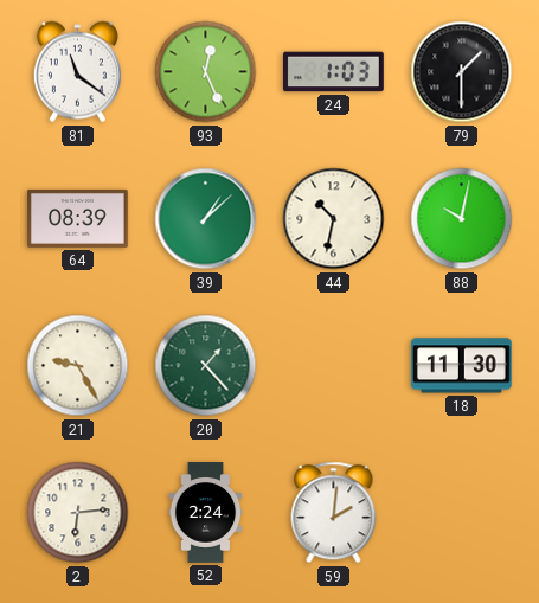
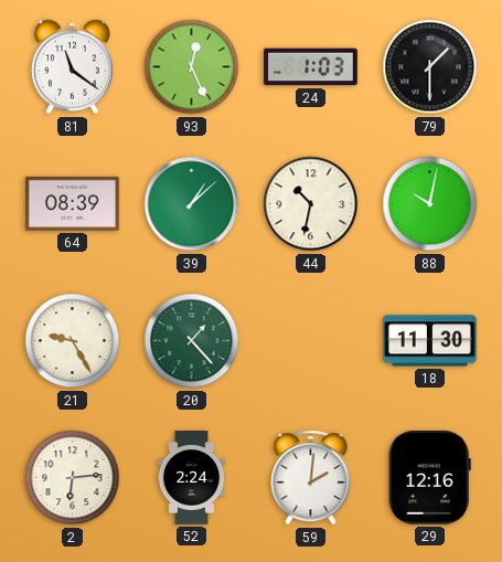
29: none -> 12:16
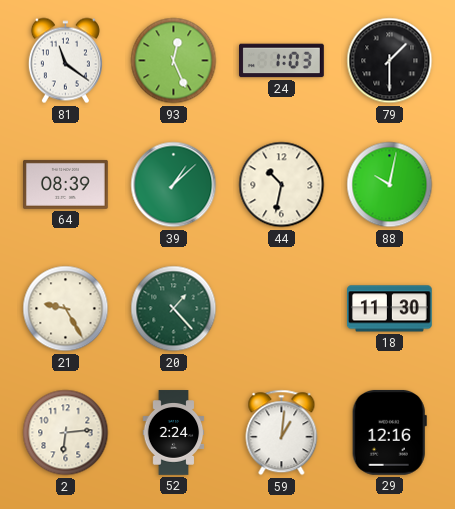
59: 2:01 -> 1:01
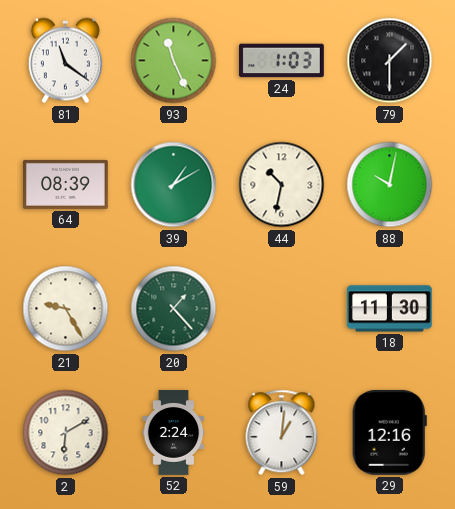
93: 12:26 -> 11:26
39: 1:08 -> 1:10
2: 6:14 -> 6:10
